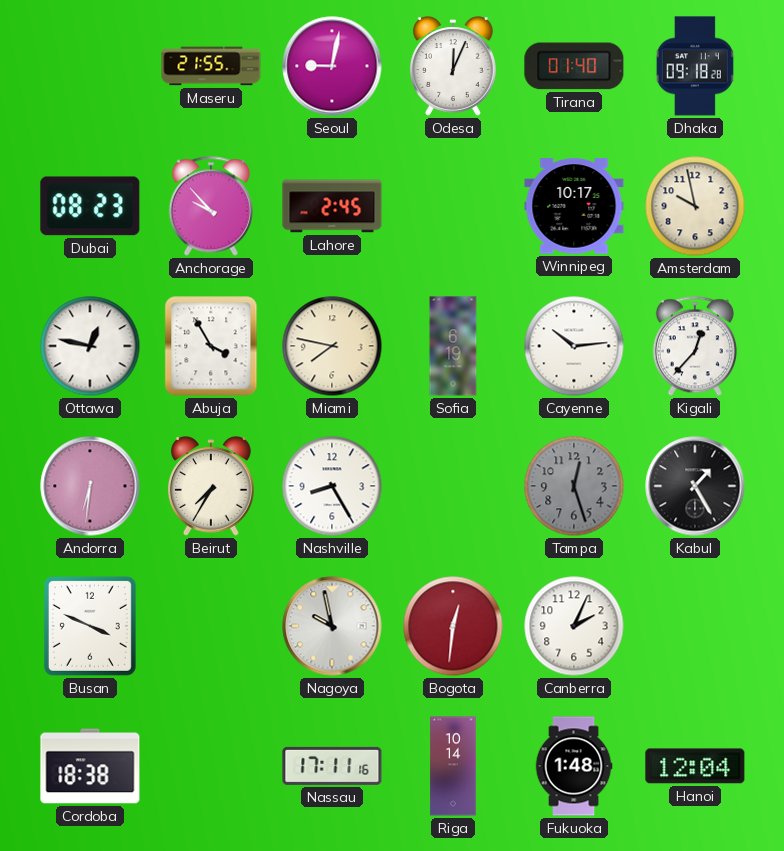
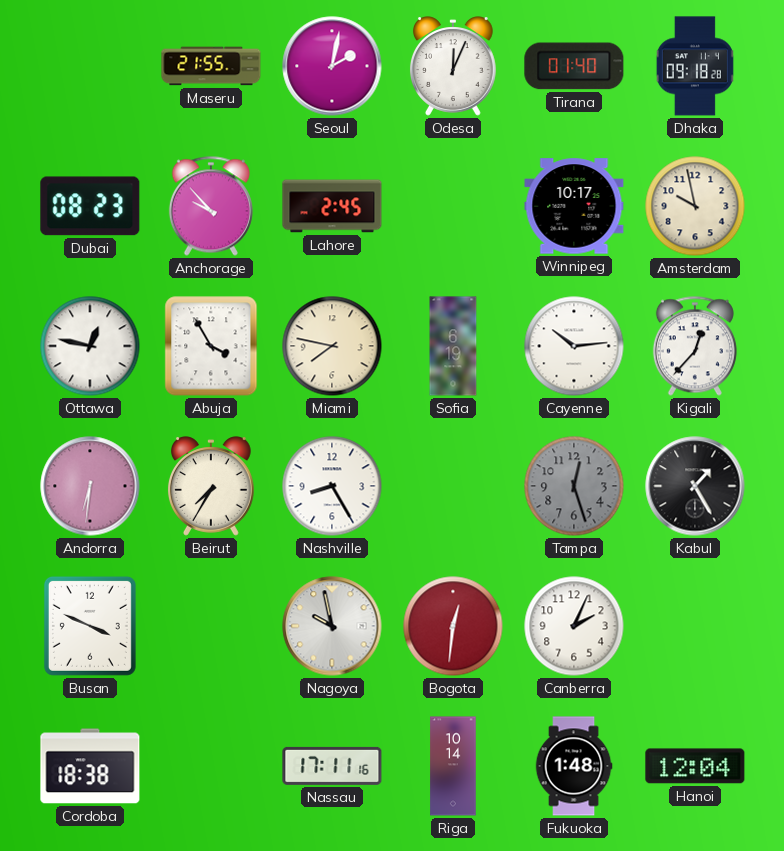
Seoul: 9:02 -> 2:02
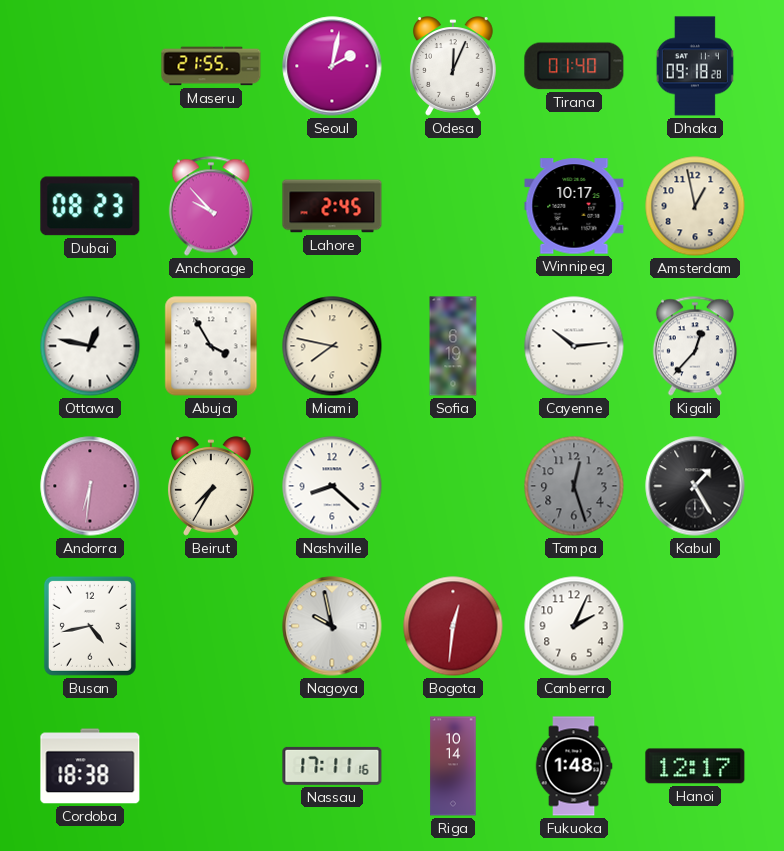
Amsterdam: 9:58 -> 12:58
Nashville: 8:25 -> 8:22
Busan: 3:49 -> 4:43
Hanoi: 12:04 -> 12:17
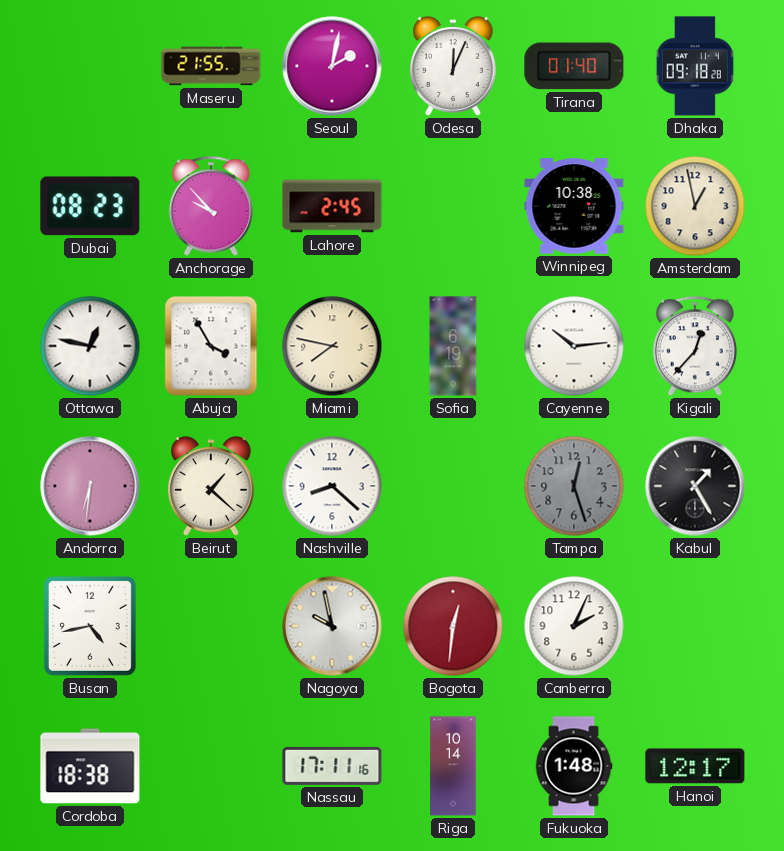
Winnipeg: 10:17 -> 10:38
Beirut: 7:35 -> 1:22
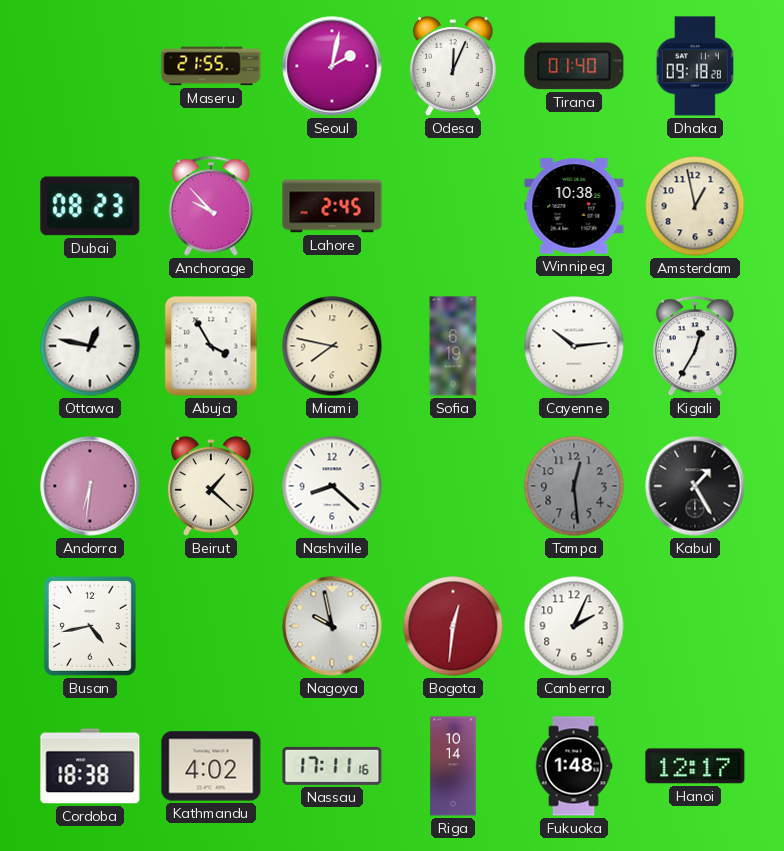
Kigali: 12:37 -> 12:35
Tampa: 12:27 -> 12:29
Kathmandu: none -> 4:02
